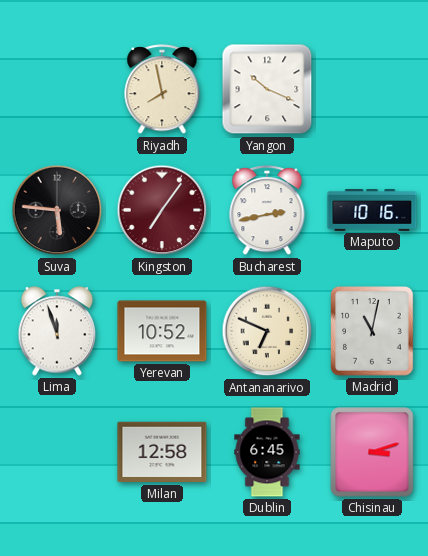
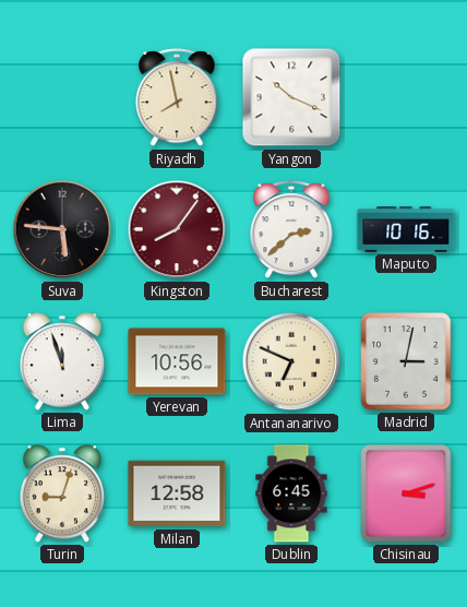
Kingston: 7:06 -> 8:06
Bucharest: 2:43 -> 2:38
Yerevan: 10:52 -> 10:56
Madrid: 11:02 -> 3:02
Turin: none -> 9:03
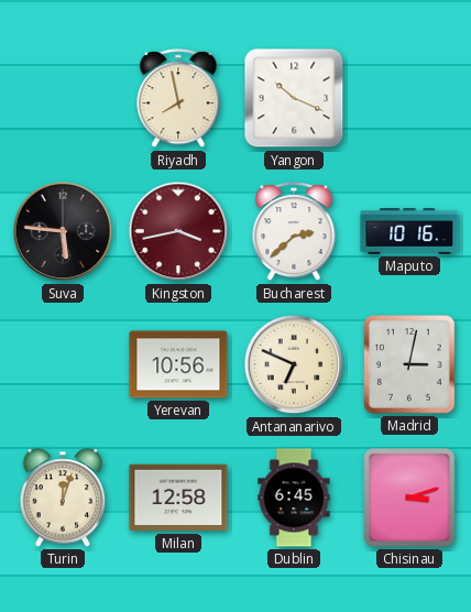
Kingston: 8:06 -> 3:43
Lima: 11:57 -> none
Turin: 9:03 -> 12:03
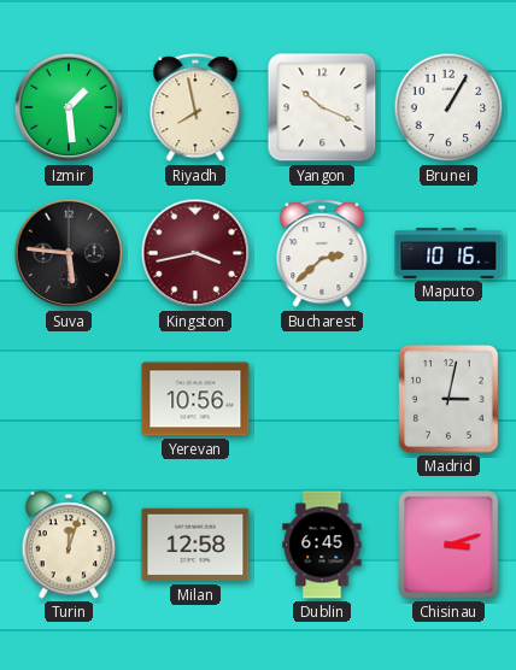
Izmir: none -> 1:29
Brunei: none -> 1:05
Antananarivo: 6:49 -> none
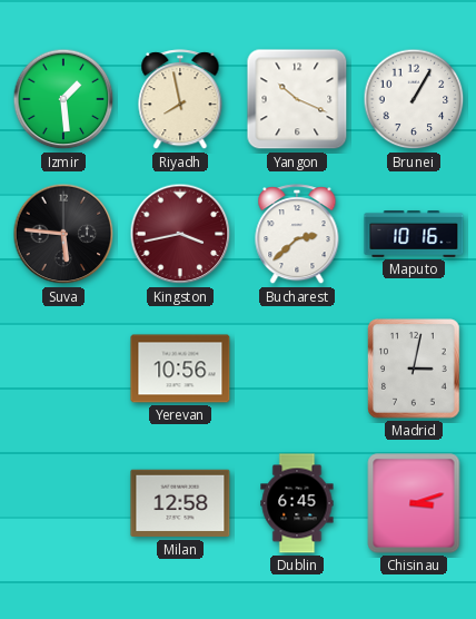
Turin: 12:03 -> none
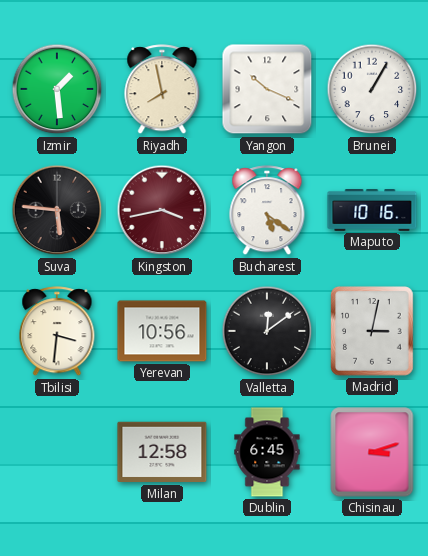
Bucharest: 2:38 -> 5:21
Tbilisi: none -> 3:31
Valletta: none -> 12:09
